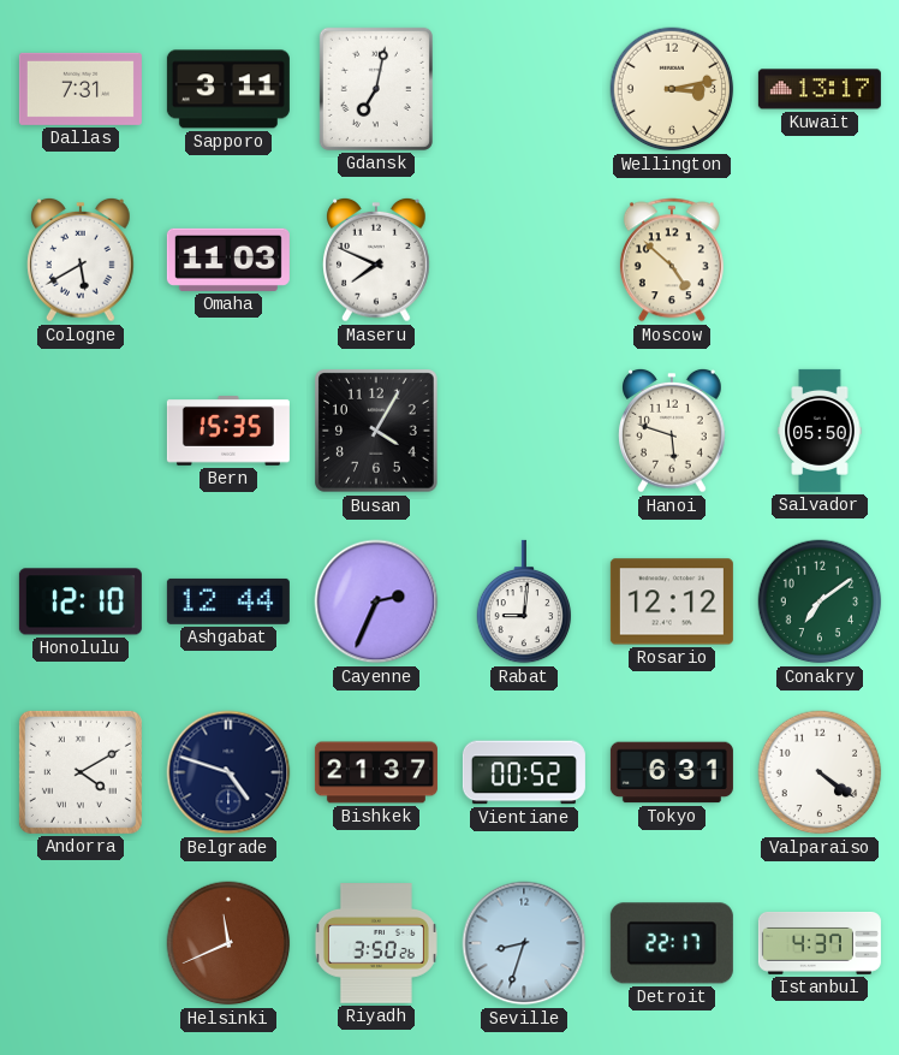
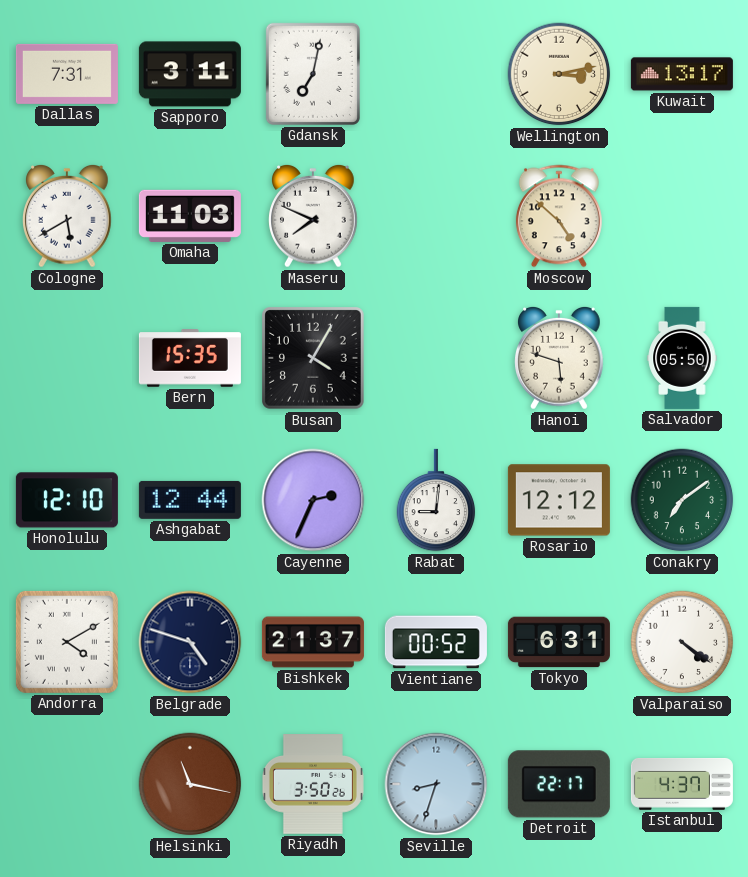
Helsinki: 11:41 -> 11:17
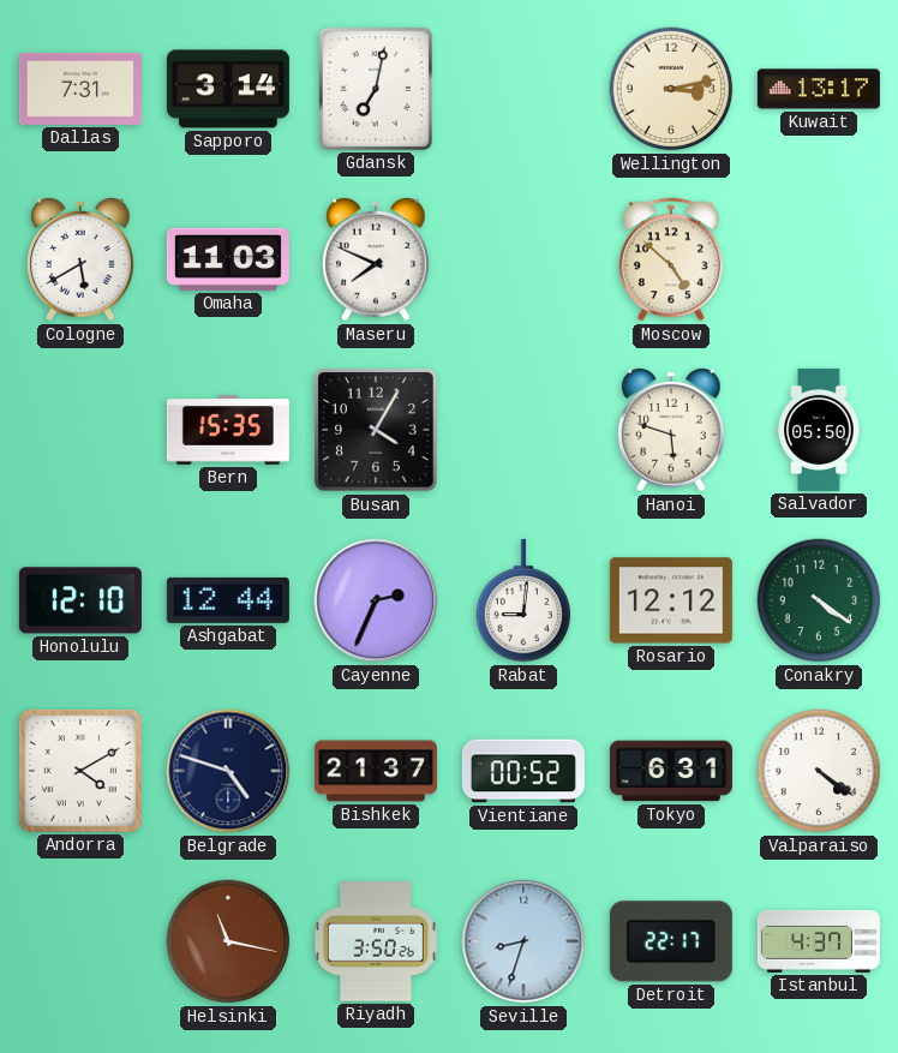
Sapporo: 3:11 -> 3:14
Conakry: 7:09 -> 4:21
